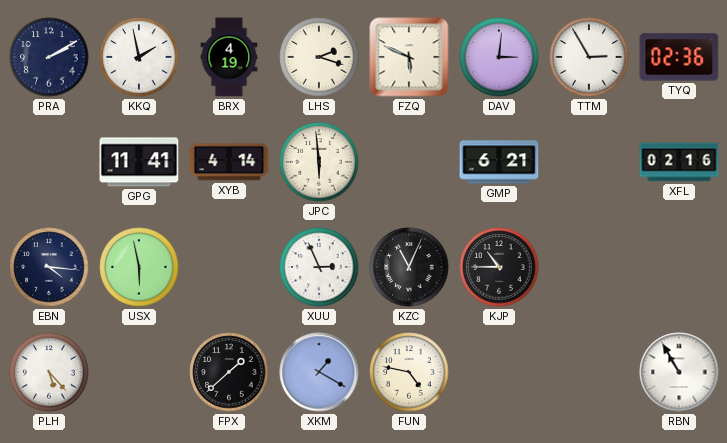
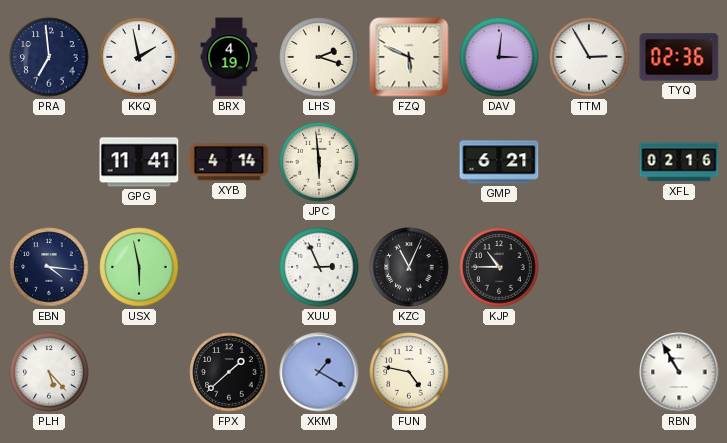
PRA: 2:10 -> 6:59
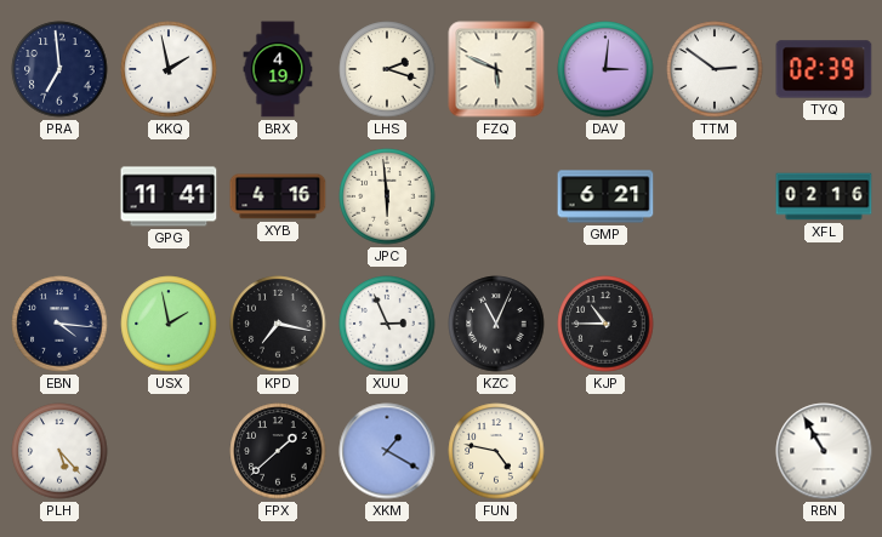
TTM: 2:55 -> 2:51
TYQ: 02:36 -> 02:39
XYB: 4:14 -> 4:16
USX: 5:58 -> 1:58
KPD: none -> 7:17
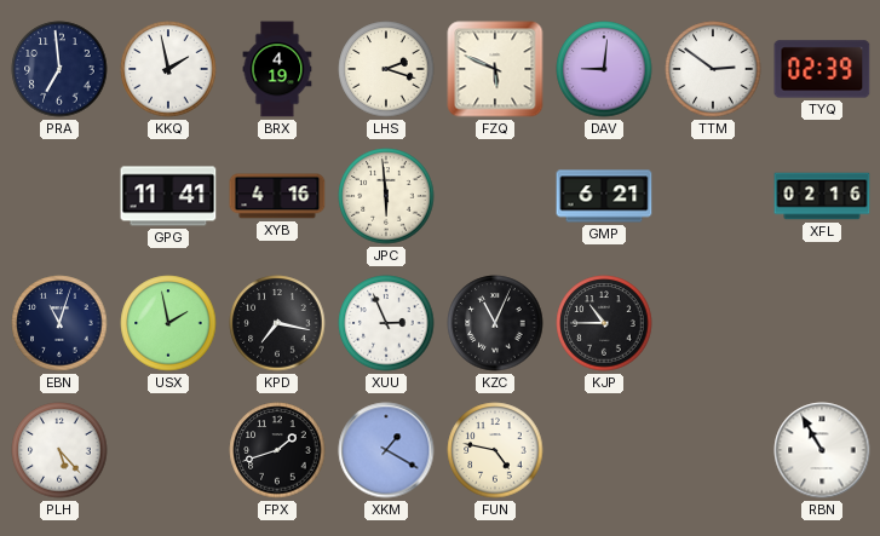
DAV: 3:01 -> 9:01
EBN: 4:16 -> 11:03
FPX: 1:38 -> 1:42
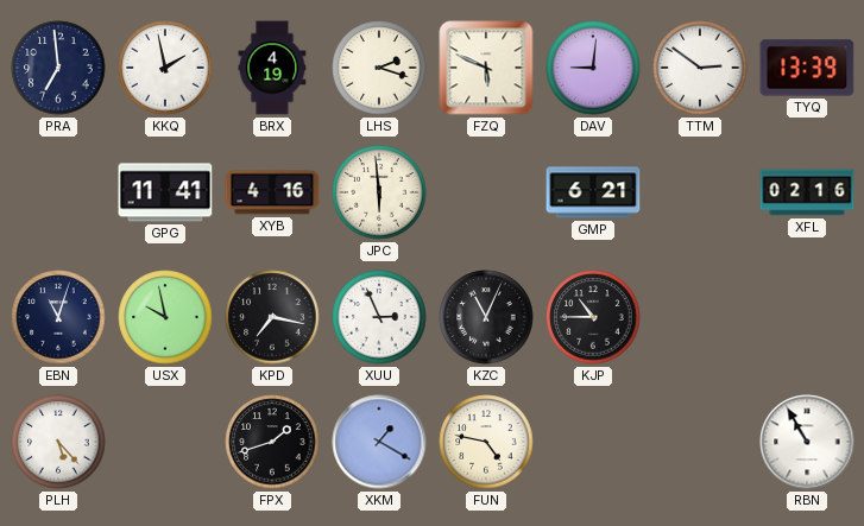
TYQ: 02:39 -> 13:39
USX: 1:58 -> 9:58
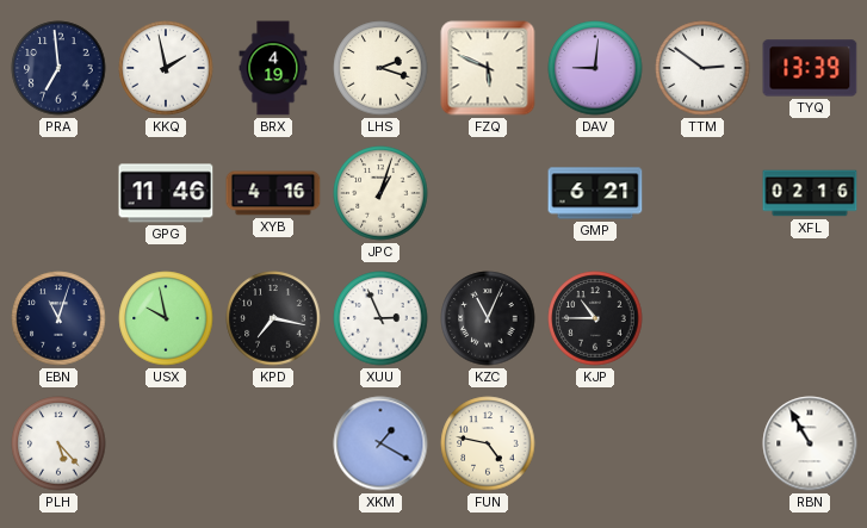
GPG: 11:41 -> 11:46
JPC: 5:59 -> 1:03
FPX: 1:42 -> none
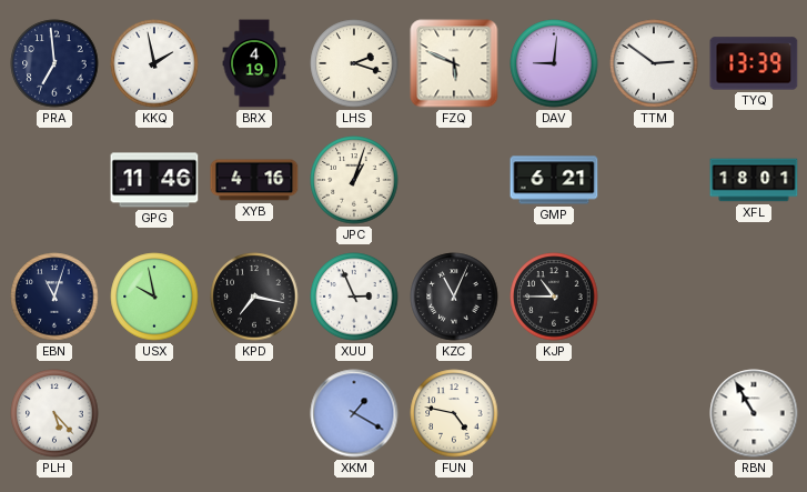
XFL: 02:16 -> 18:01
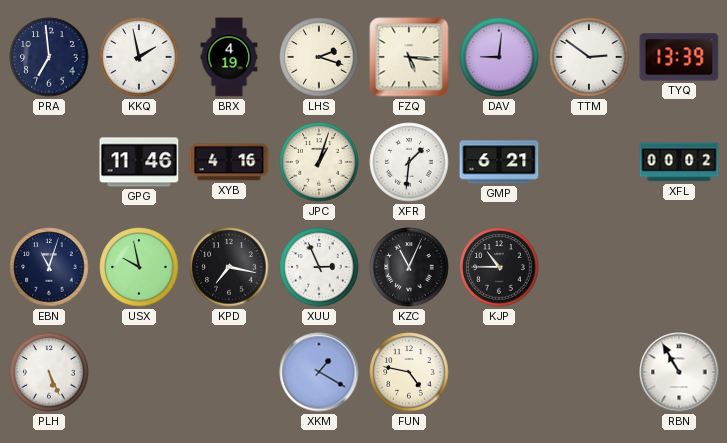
FZQ: 5:49 -> 5:16
XFR: none -> 1:31
XFL: 18:01 -> 00:02
PLH: 5:23 -> 5:26
